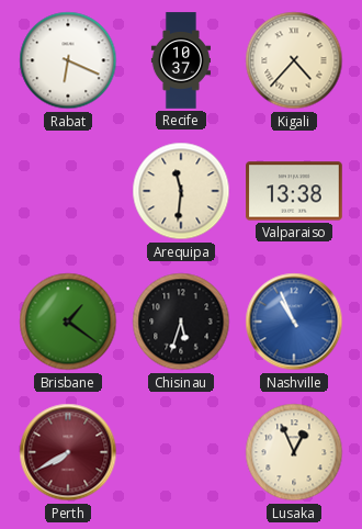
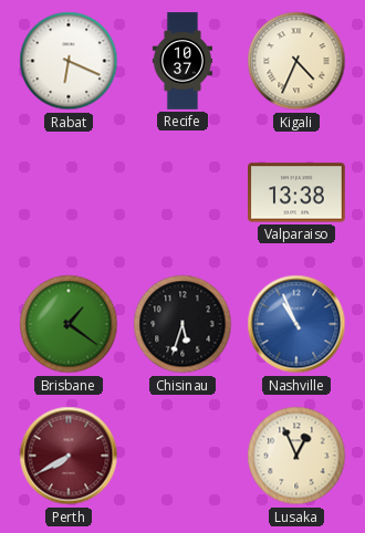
Kigali: 4:37 -> 4:34
Arequipa: 11:31 -> none
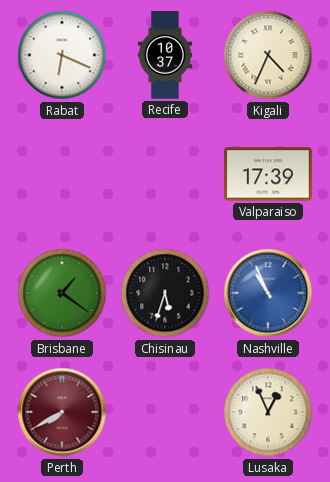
Valparaiso: 13:38 -> 17:39
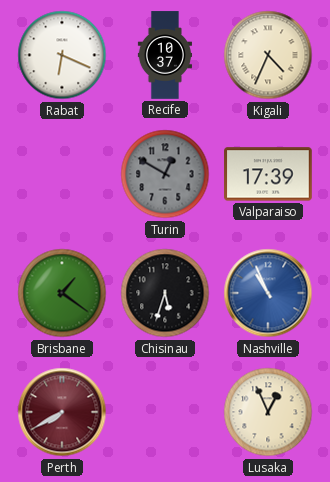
Turin: none -> 12:50
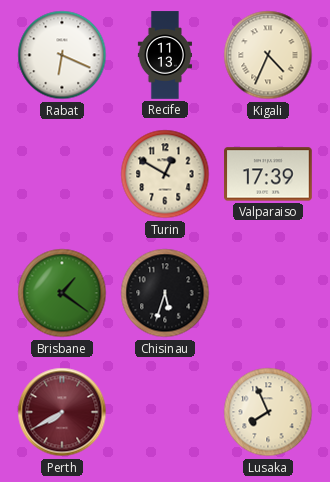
Recife: 10:37 -> 11:13
Turin dial: grey -> cream
Nashville: 10:56 -> none
Lusaka: 12:56 -> 7:56
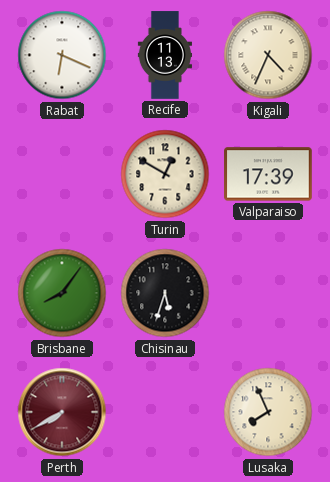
Brisbane: 1:21 -> 8:06
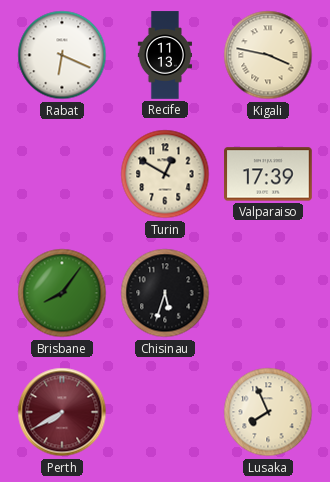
Kigali: 4:34 -> 3:47
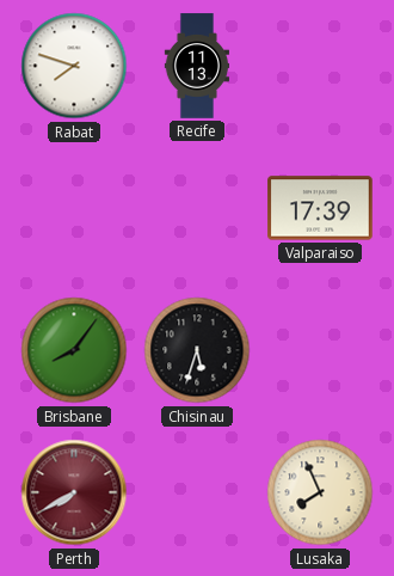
Rabat: 6:19 -> 7:48
Kigali: 3:47 -> none
Turin: 12:50 -> none
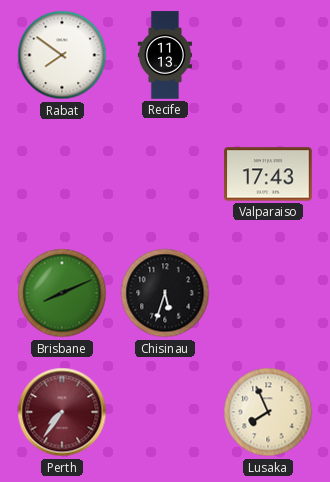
Rabat: 7:48 -> 7:51
Valparaiso: 17:39 -> 17:43
Brisbane: 8:06 -> 8:11
Perth: 7:40 -> 7:36
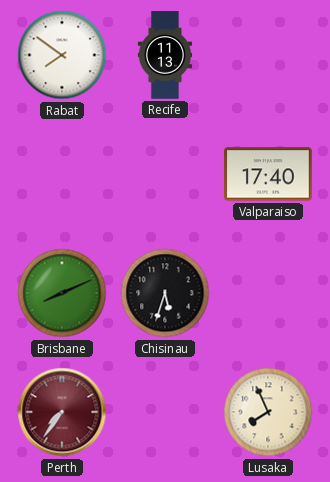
Valparaiso: 17:43 -> 17:40
